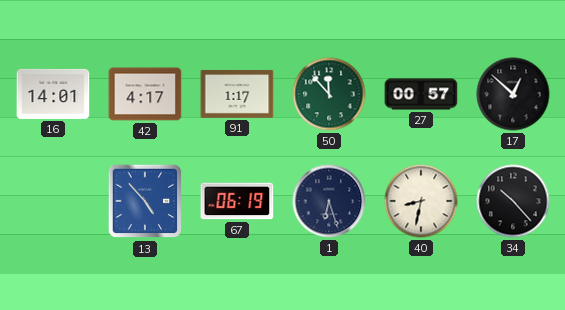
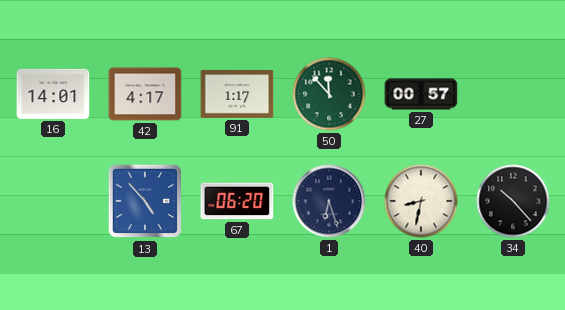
17: 12:52 -> none
67: 06:19 -> 06:20
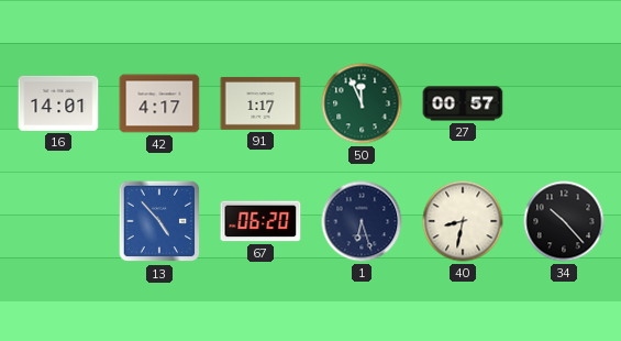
50: 11:53 -> 11:56
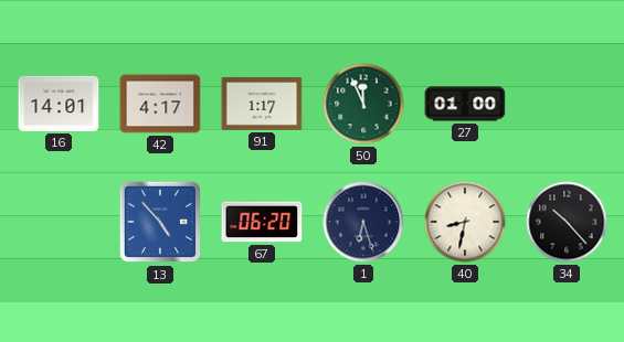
27: 00:57 -> 01:00
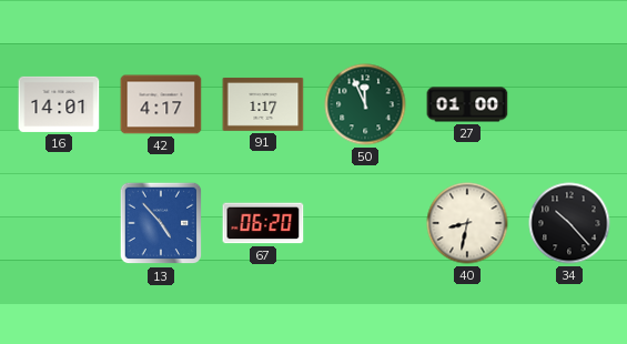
1: 6:27 -> none
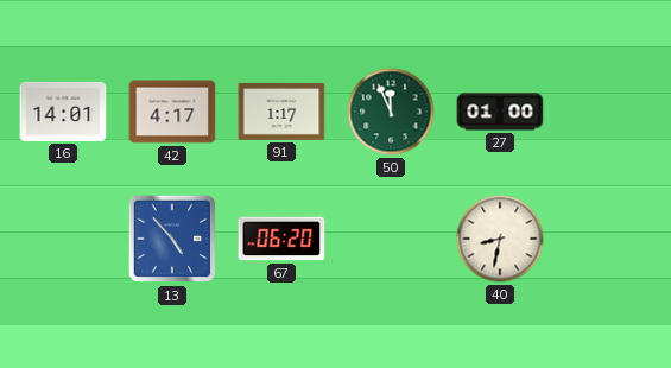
34: 10:23 -> none
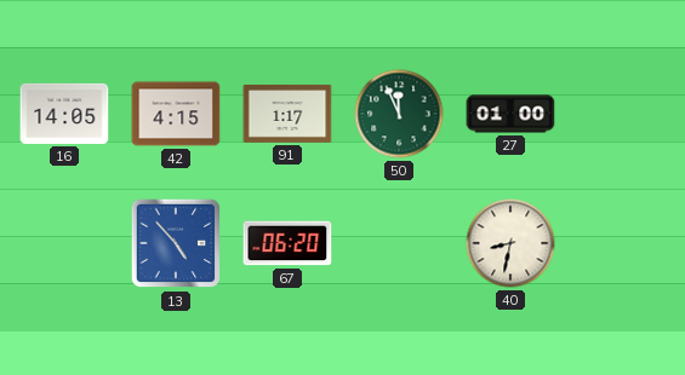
16: 14:01 -> 14:05
42: 4:17 -> 4:15
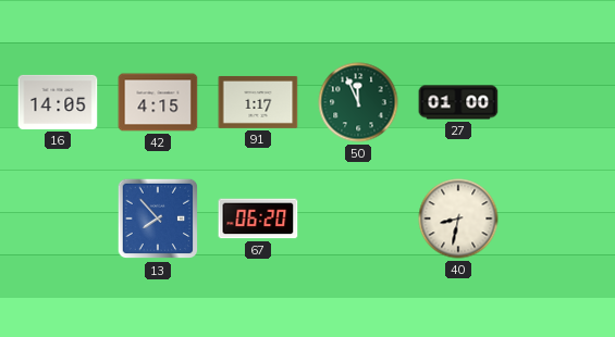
13: 4:53 -> 7:53
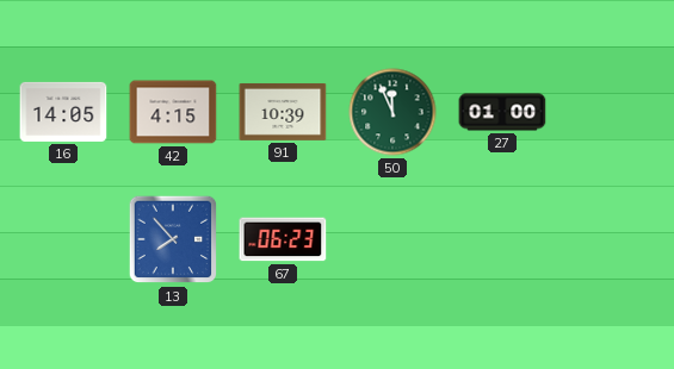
91: 1:17 -> 10:39
67: 06:20 -> 06:23
40: 8:32 -> none
